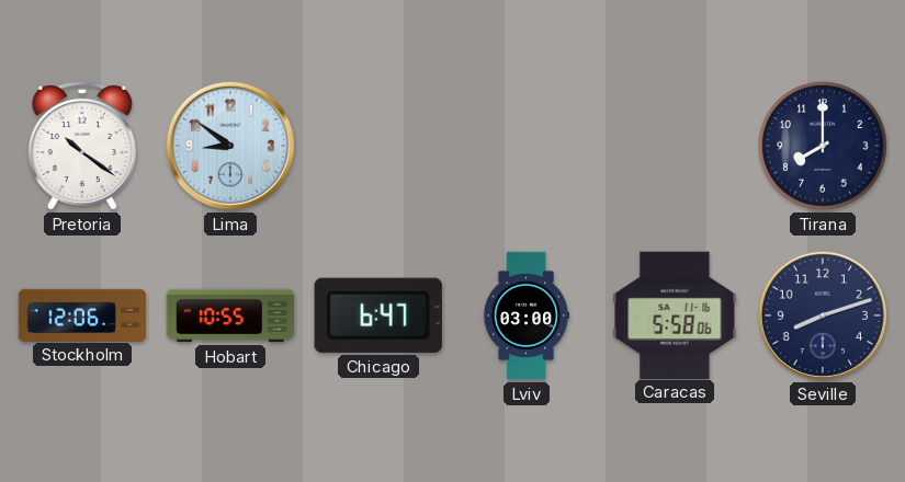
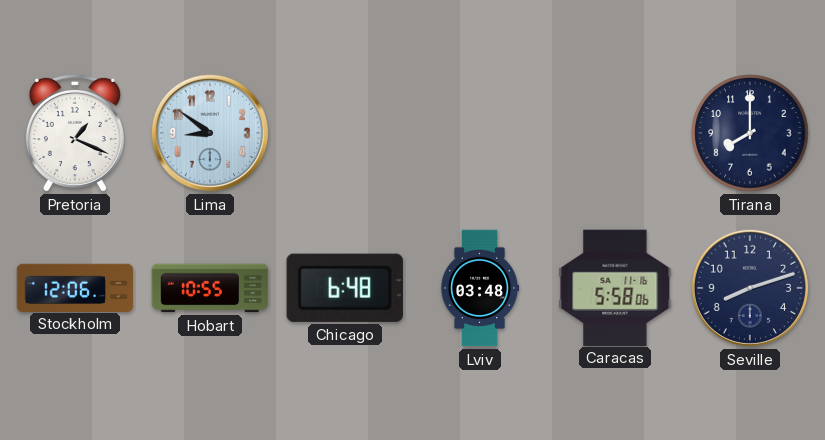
Pretoria: 10:21 -> 1:19
Chicago: 6:47 -> 6:48
Lviv: 03:00 -> 03:48
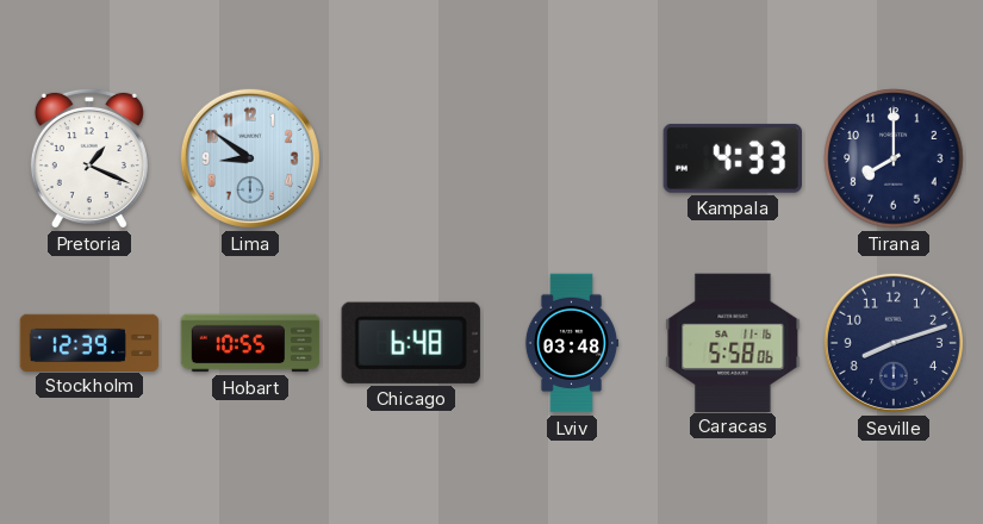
Kampala: none -> 4:33
Stockholm: 12:06 -> 12:39
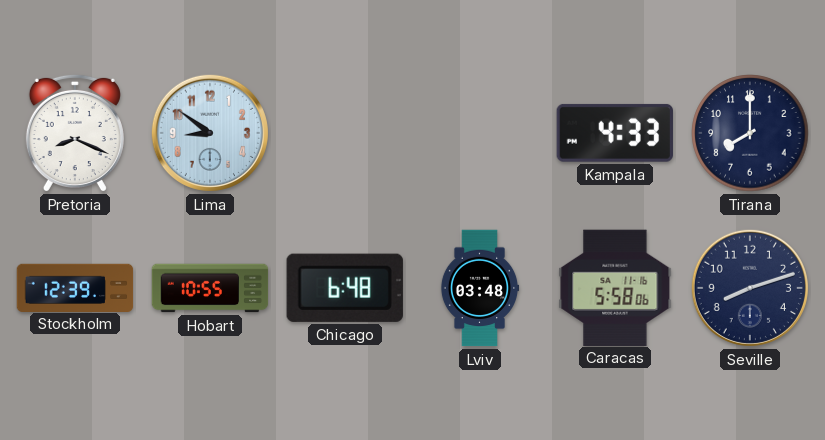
Pretoria: 1:19 -> 8:19
